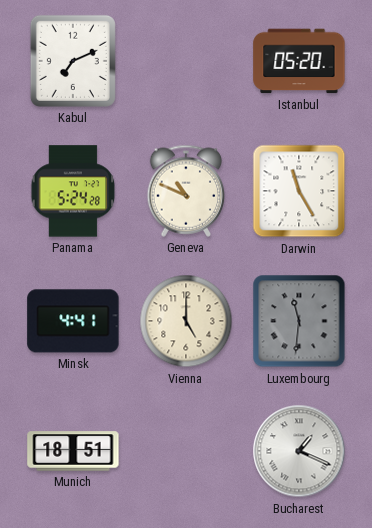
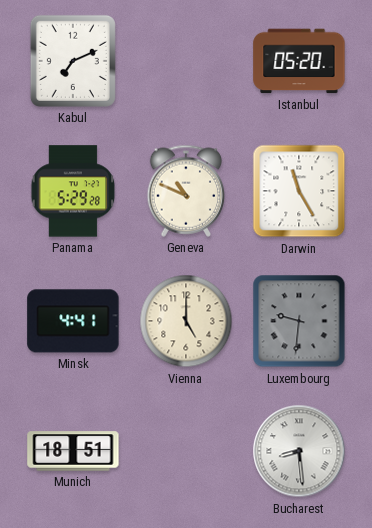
Panama: 5:24 -> 5:29
Luxembourg: 11:31 -> 9:31
Bucharest: 1:19 -> 8:29
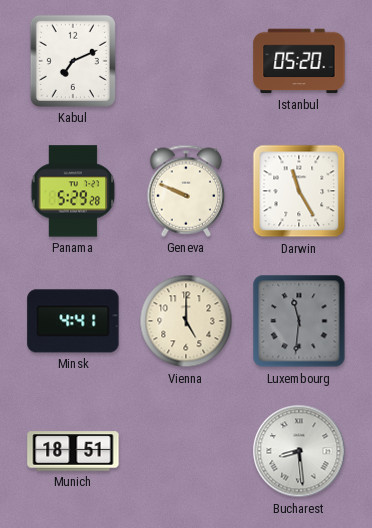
Geneva: 10:49 -> 9:49
Luxembourg: 9:31 -> 11:31
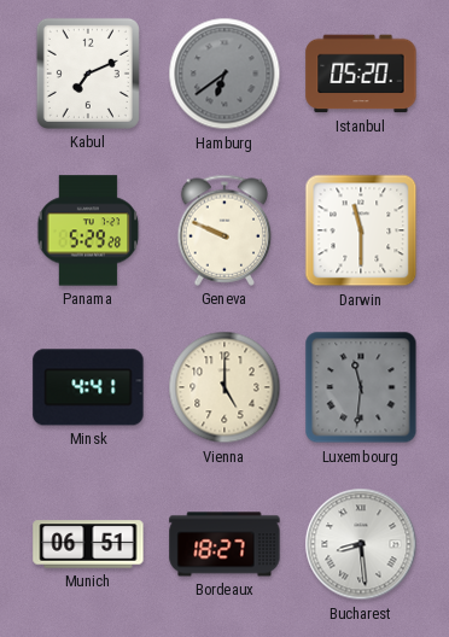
Hamburg: none -> 6:39
Darwin: 11:25 -> 11:30
Munich: 18:51 -> 06:51
Bordeaux: none -> 18:27
